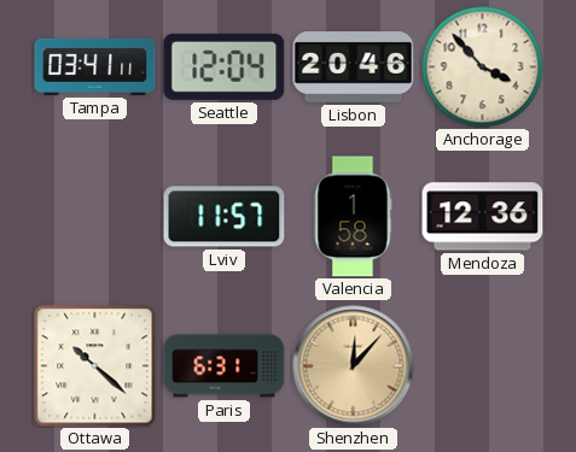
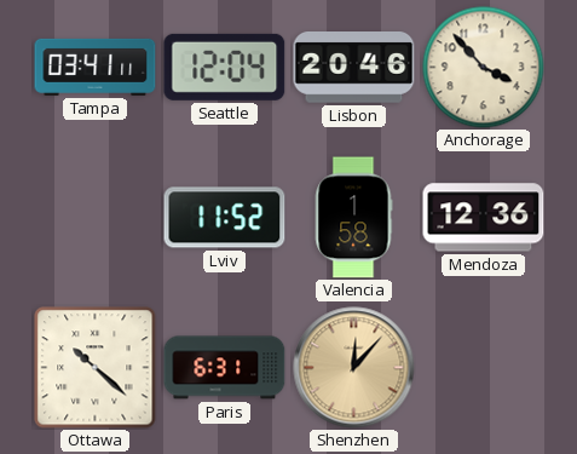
Lviv: 11:57 -> 11:52
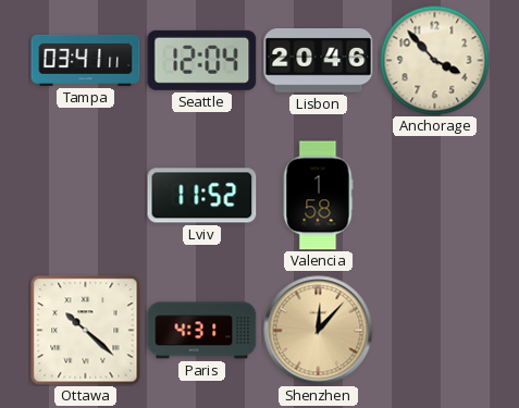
Mendoza: 12:36 -> none
Paris: 6:31 -> 4:31
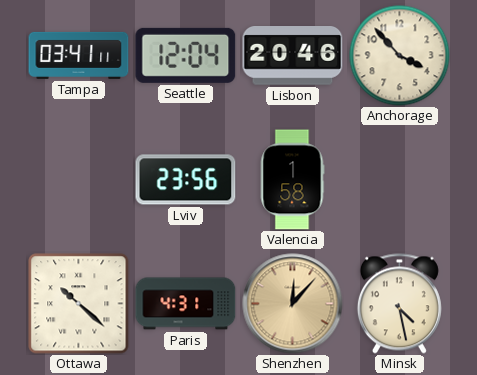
Lviv: 11:52 -> 23:56
Minsk: none -> 4:28
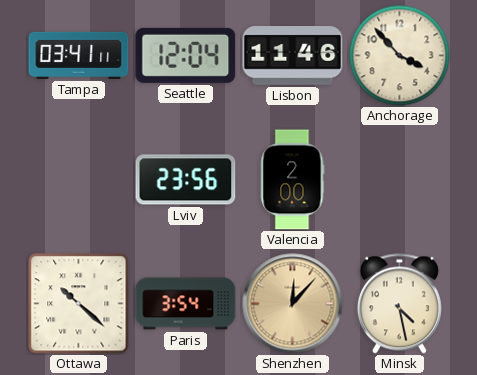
Lisbon: 20:46 -> 11:46
Valencia: 1:58 -> 2:00
Paris: 4:31 -> 3:54
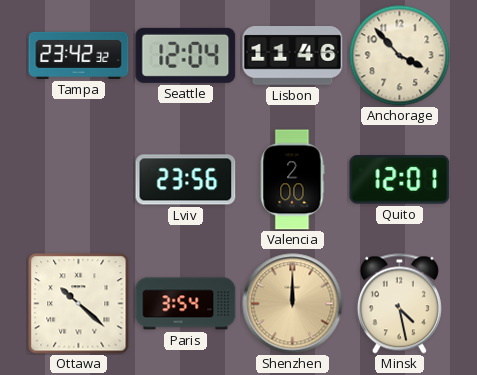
Tampa: 03:41 -> 23:42
Quito: none -> 12:01
Shenzhen: 12:07 -> 12:00
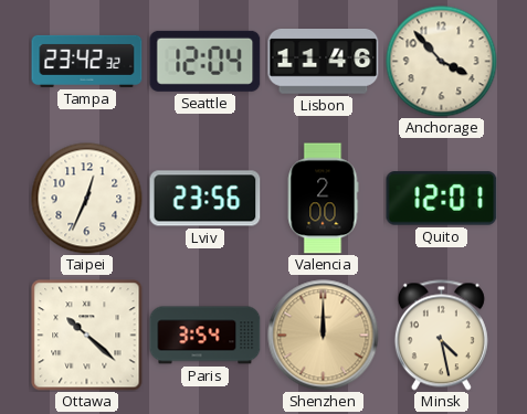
Taipei: none -> 12:34
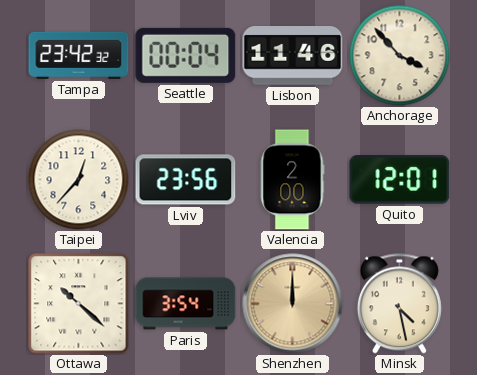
Seattle: 12:04 -> 00:04
Taipei: 12:34 -> 12:37
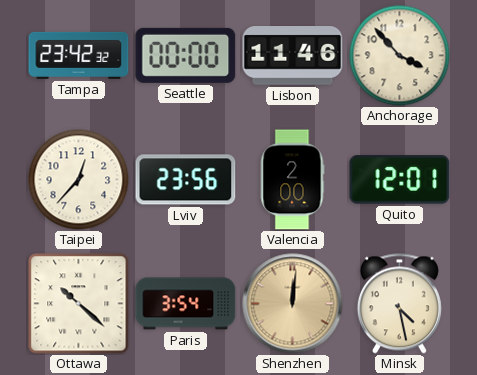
Seattle: 00:04 -> 00:00
Shenzhen: 12:00 -> 12:01
